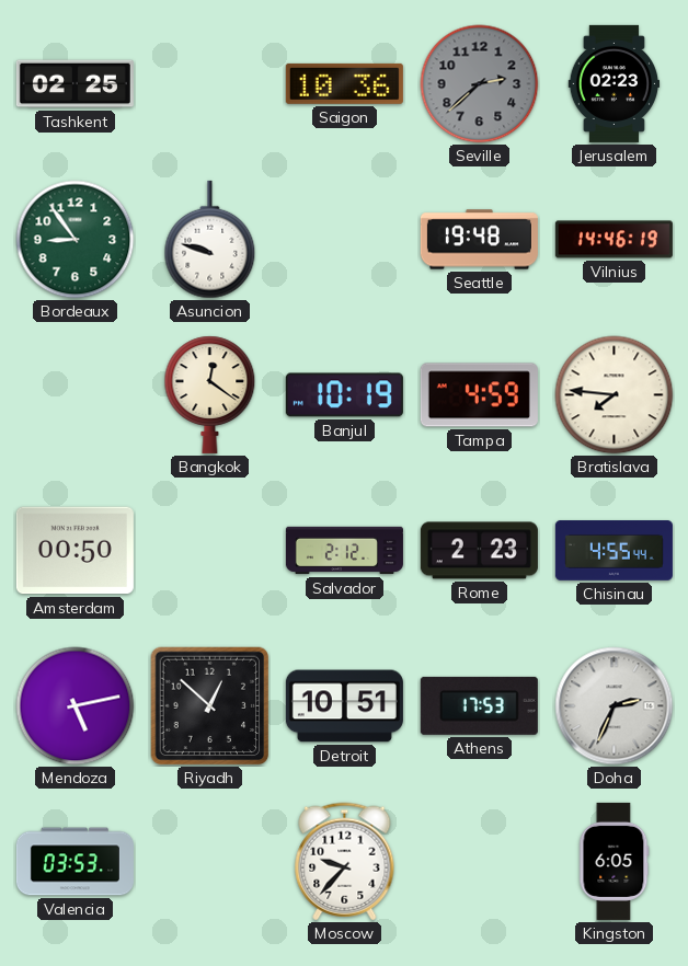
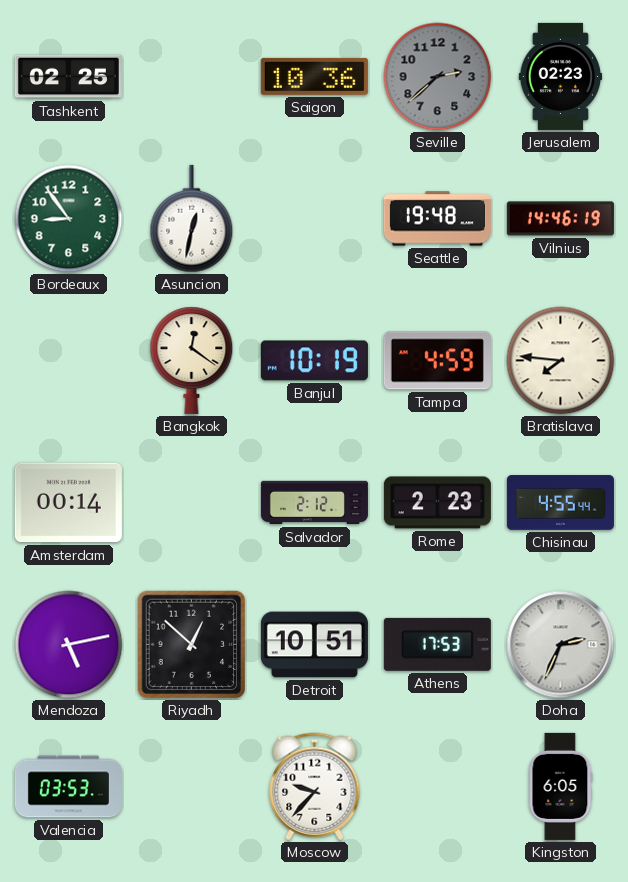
Asuncion: 9:48 -> 12:32
Amsterdam: 00:50 -> 00:14
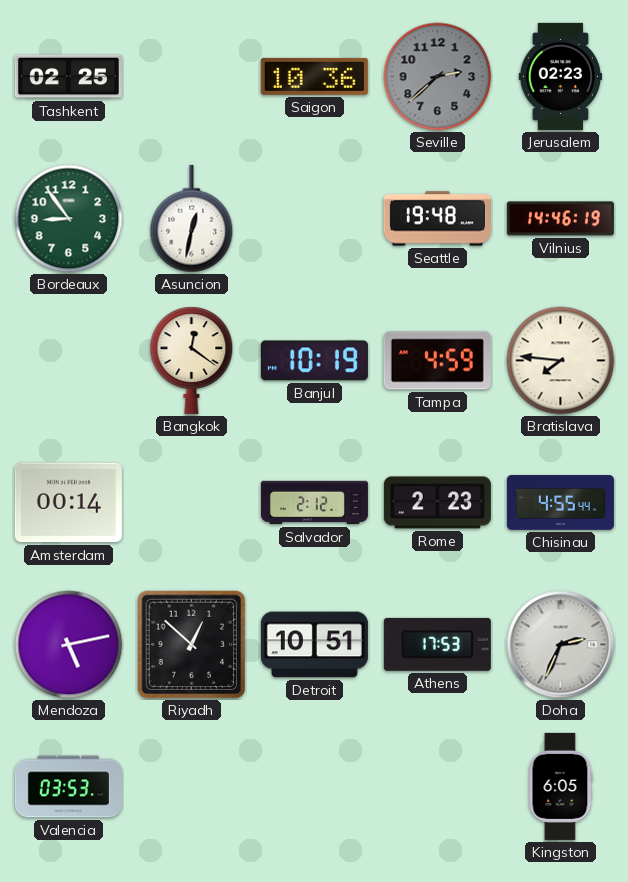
Moscow: 9:37 -> none
